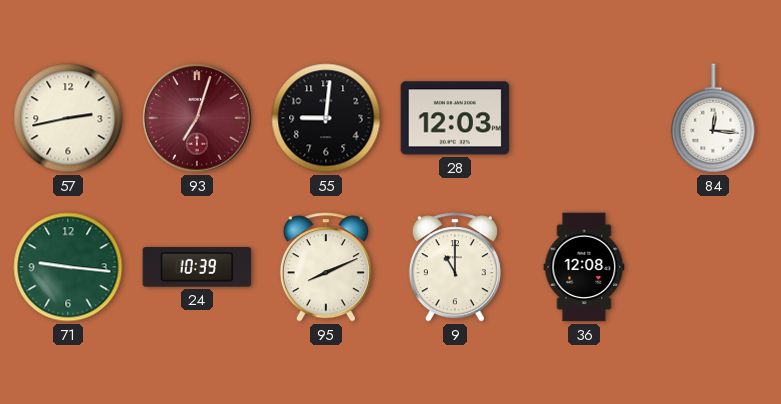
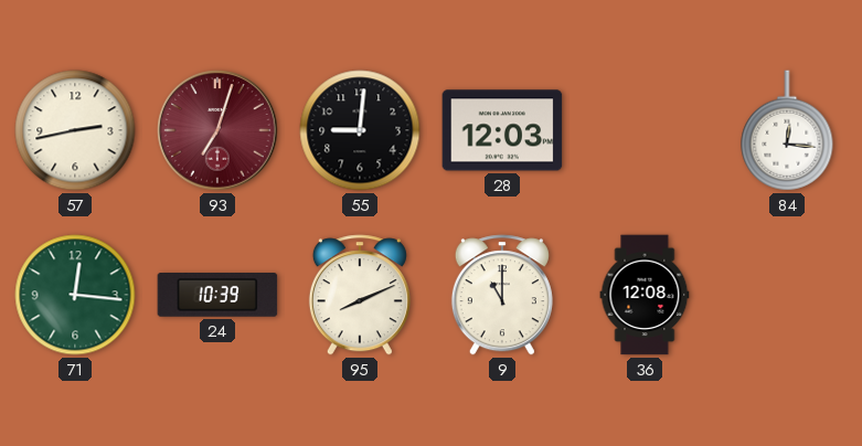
71: 9:16 -> 12:16
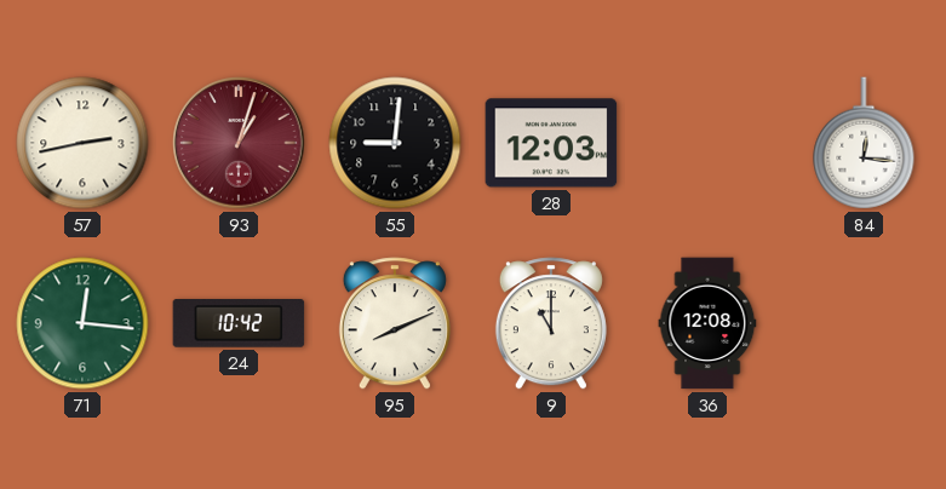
93: 7:03 -> 1:03
24: 10:39 -> 10:42
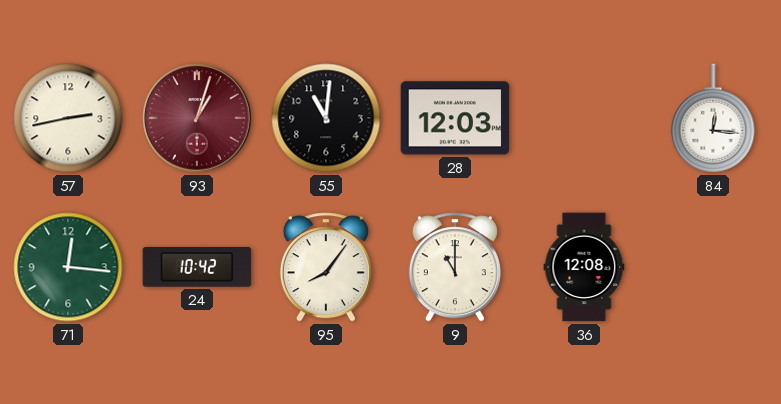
55: 9:01 -> 11:01
95: 8:11 -> 8:06
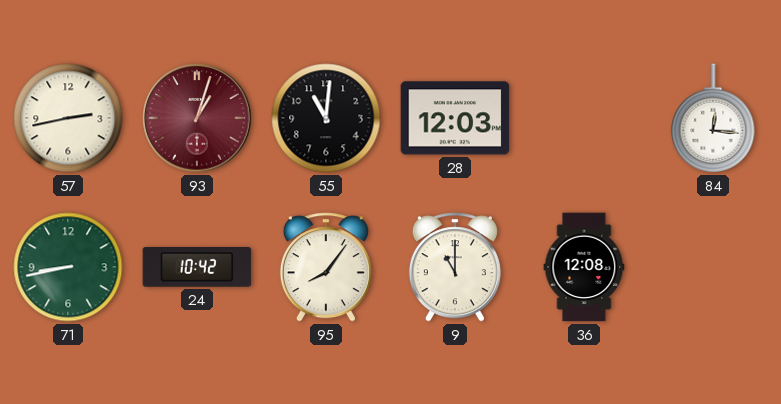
71: 12:16 -> 8:43
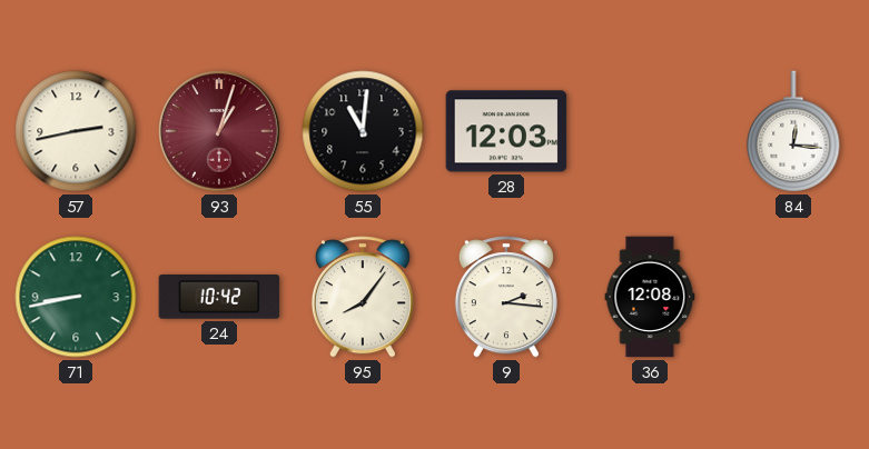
9: 11:00 -> 2:16
